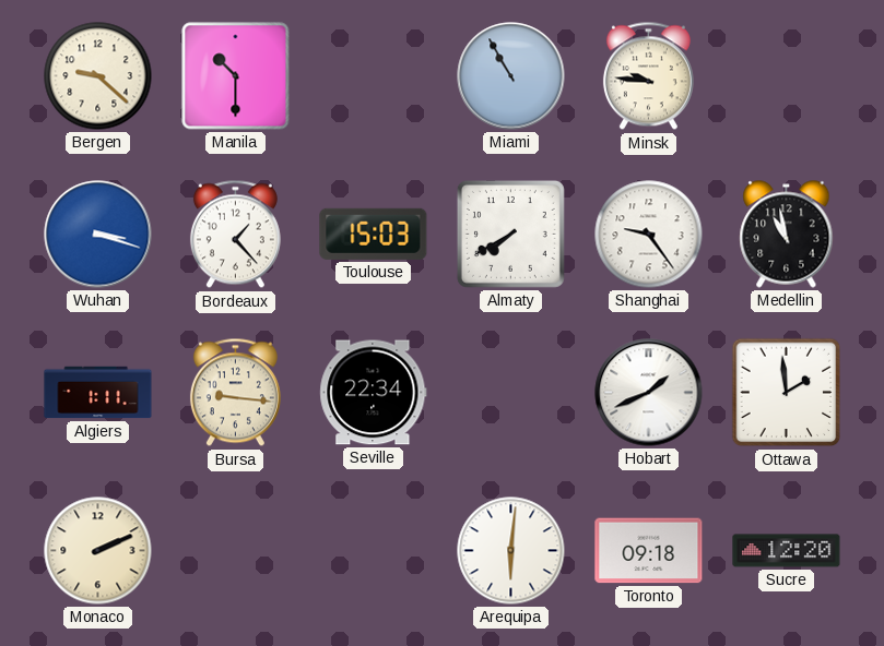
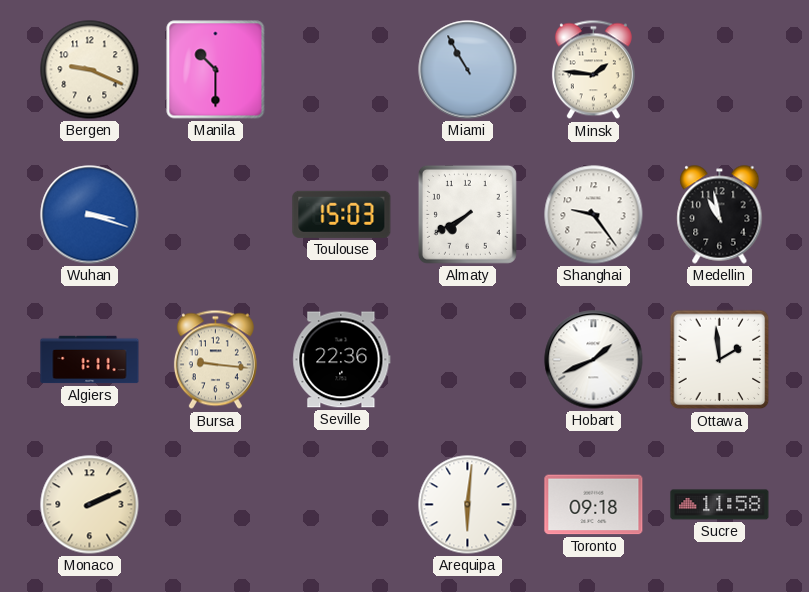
Bergen: 9:22 -> 9:19
Minsk: 9:46 -> 1:46
Bordeaux: 1:23 -> none
Seville: 22:34 -> 22:36
Sucre: 12:20 -> 11:58
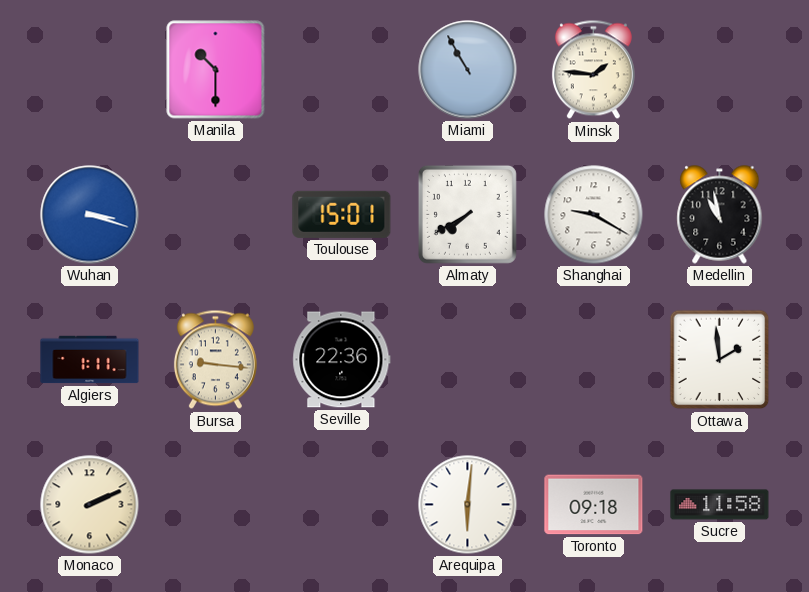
Bergen: 9:19 -> none
Toulouse: 15:03 -> 15:01
Shanghai: 9:24 -> 9:20
Hobart: 1:41 -> none
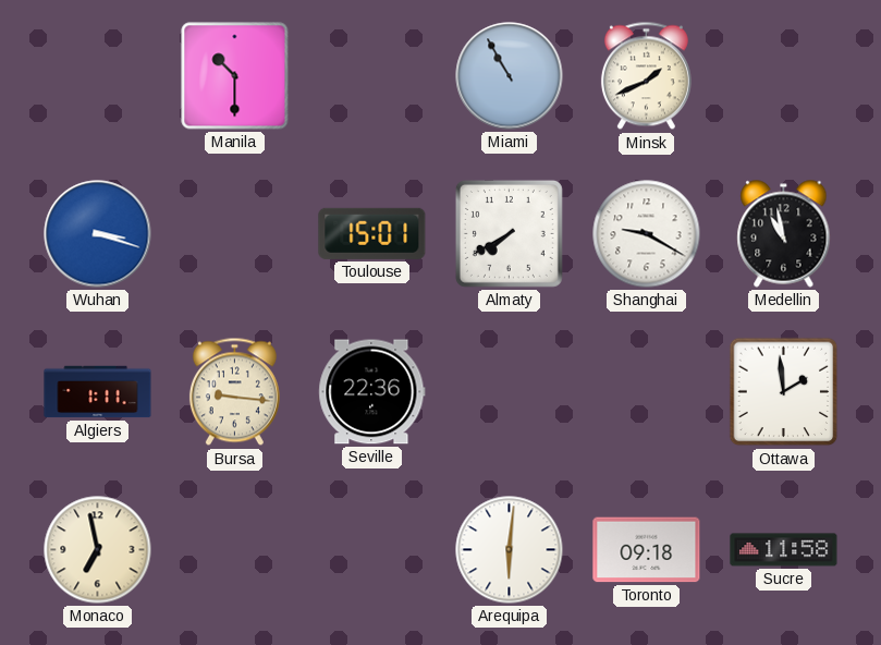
Minsk: 1:46 -> 1:41
Monaco: 2:11 -> 6:58
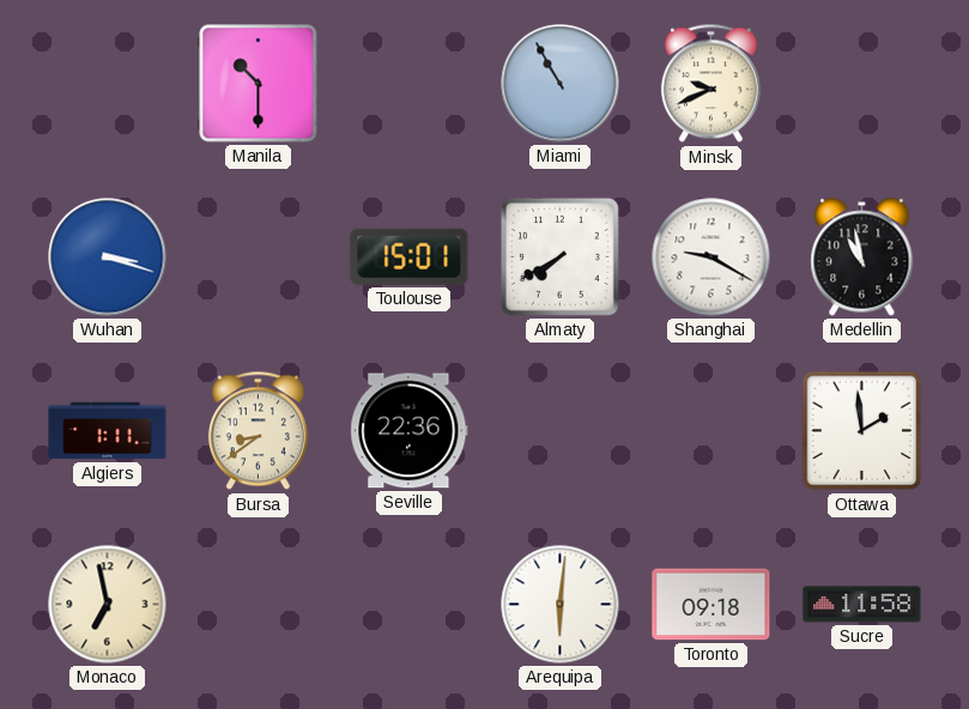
Minsk: 1:41 -> 9:41
Bursa: 9:16 -> 8:39
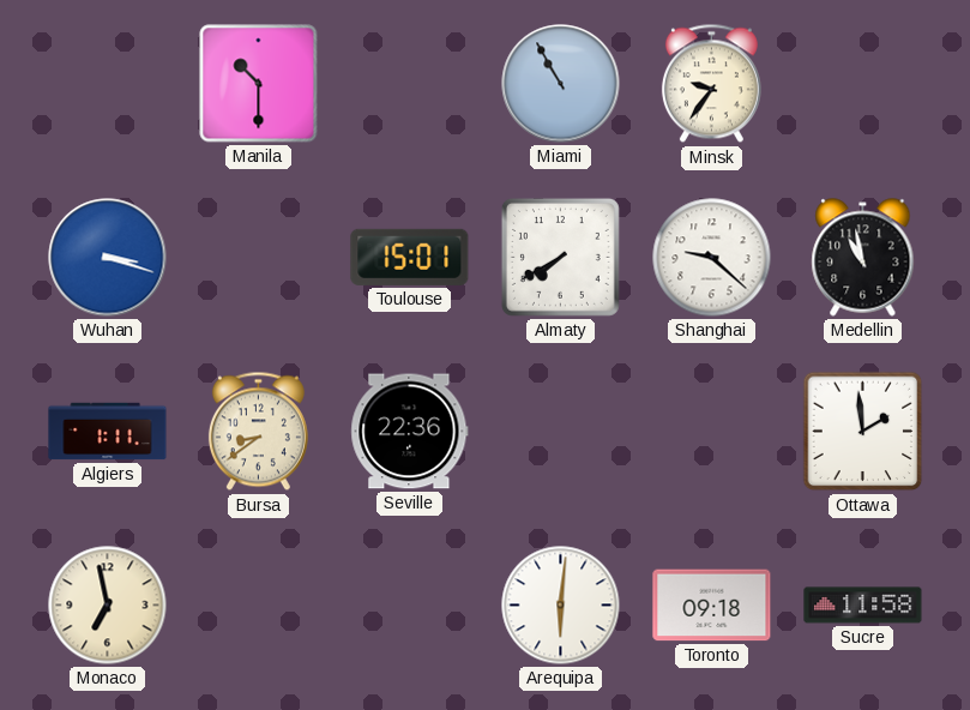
Minsk: 9:41 -> 9:36
Shanghai: 9:20 -> 9:22
